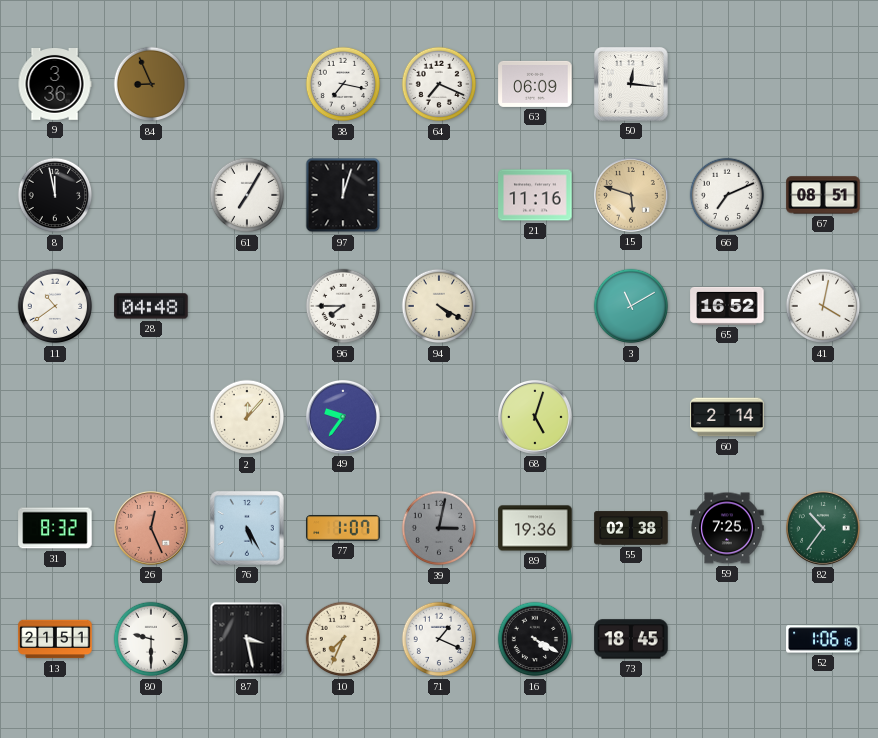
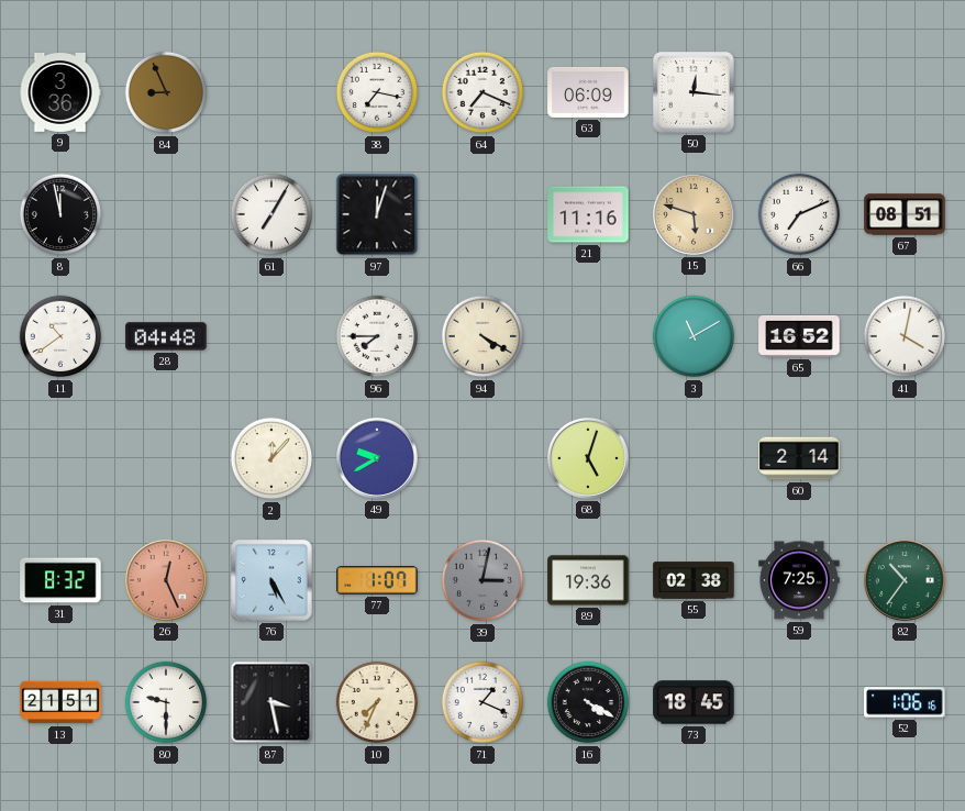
49: 9:36 -> 9:40
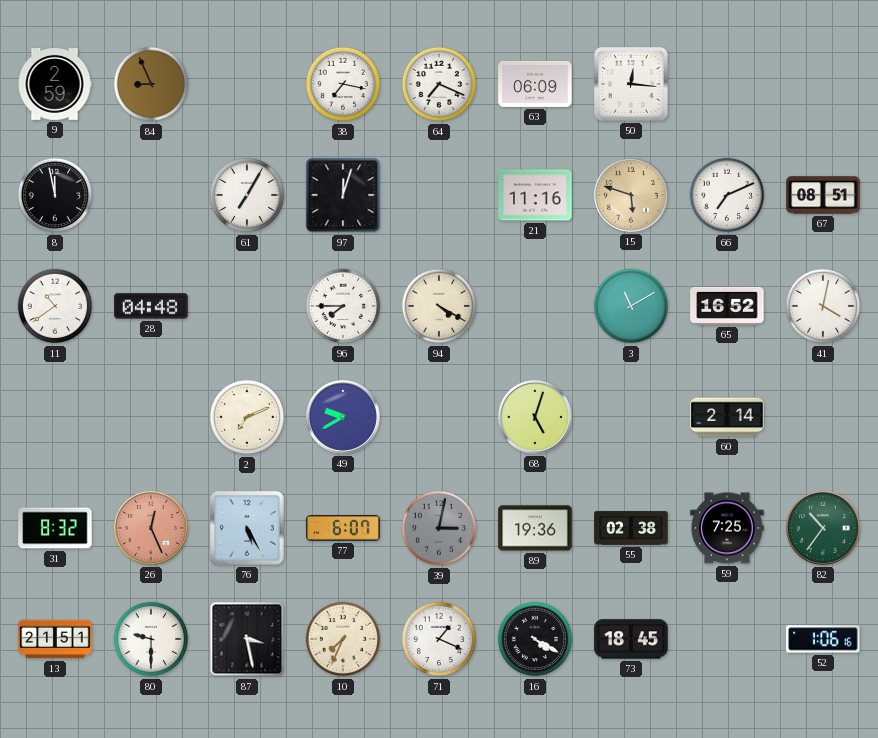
9: 3:36 -> 2:59
2: 12:07 -> 7:11
77: 1:07 -> 6:07
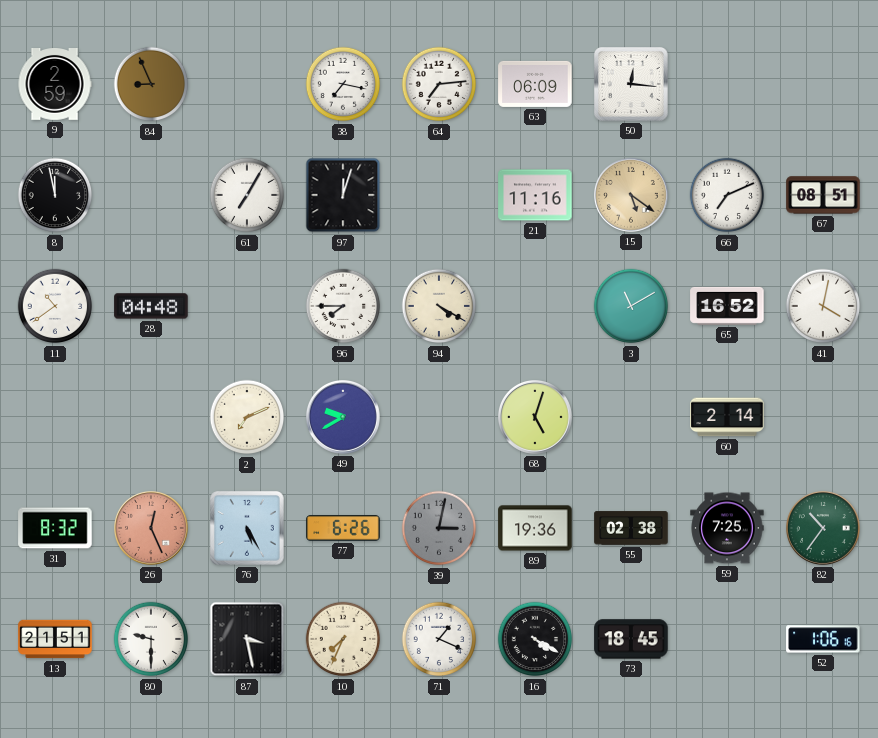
64: 7:19 -> 7:14
15: 5:48 -> 5:21
77: 6:07 -> 6:26
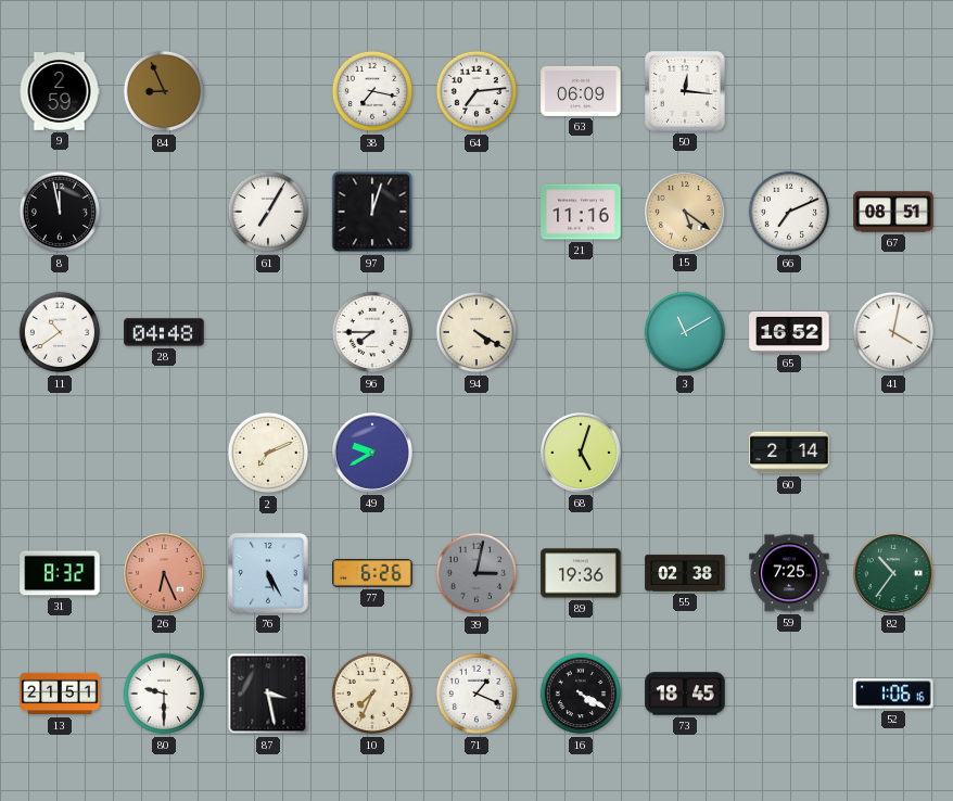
26: 12:26 -> 6:26
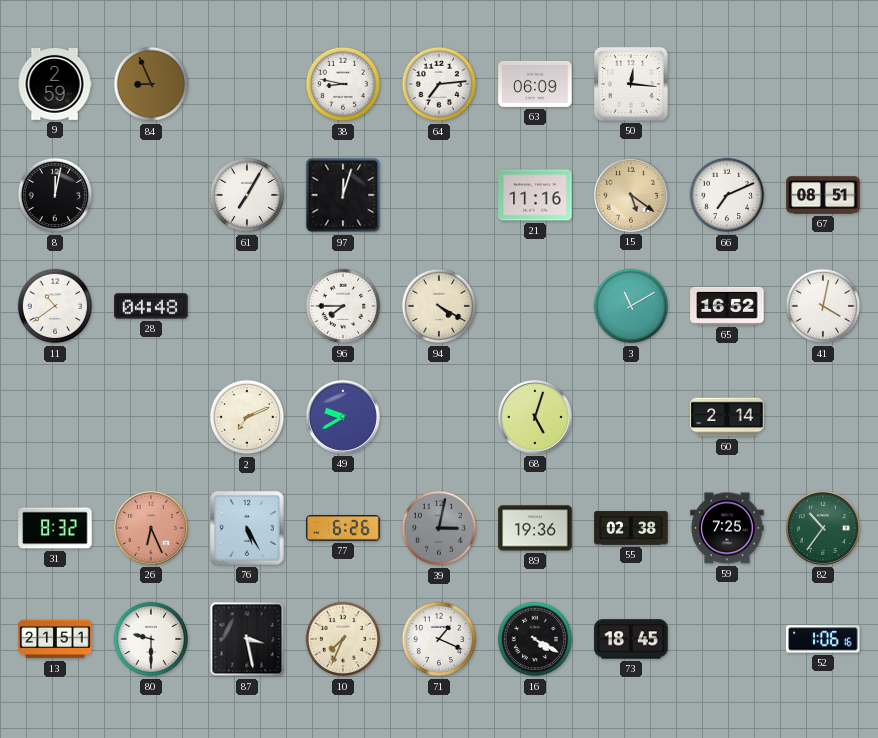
38: 7:17 -> 8:47
8: 11:58 -> 12:02
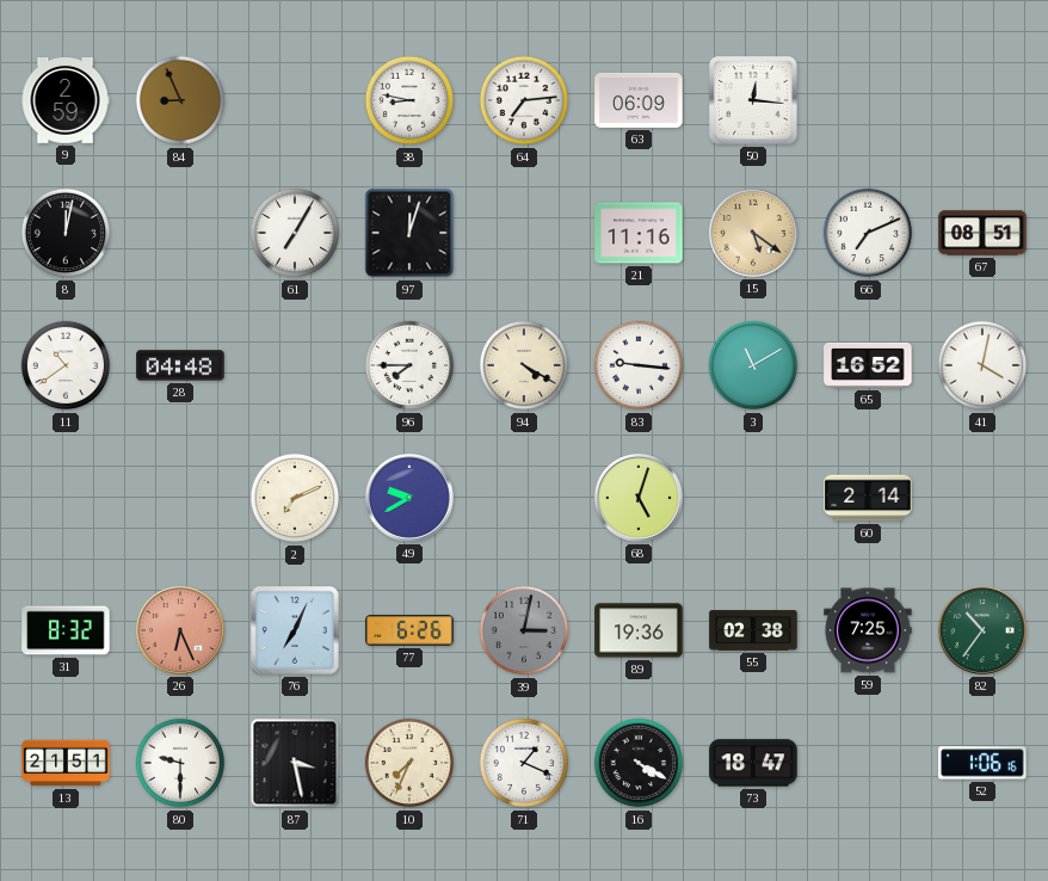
83: none -> 9:16
76: 5:25 -> 7:04
73: 18:45 -> 18:47
